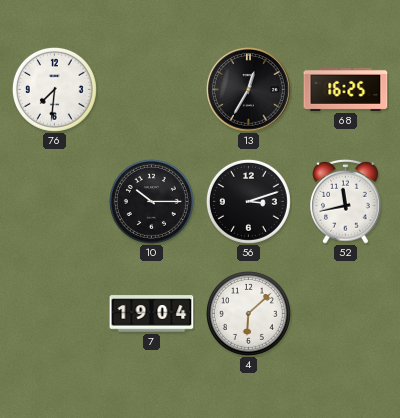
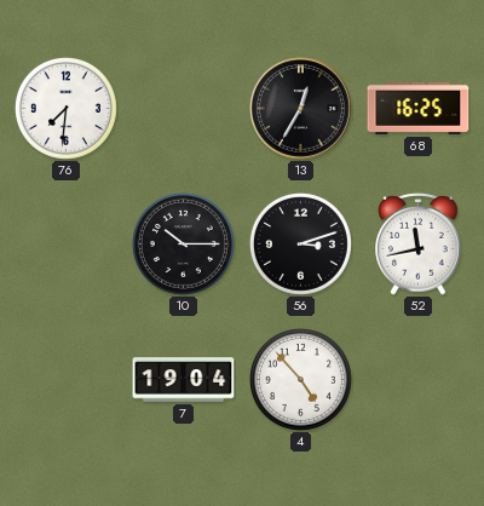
4: 6:08 -> 4:53
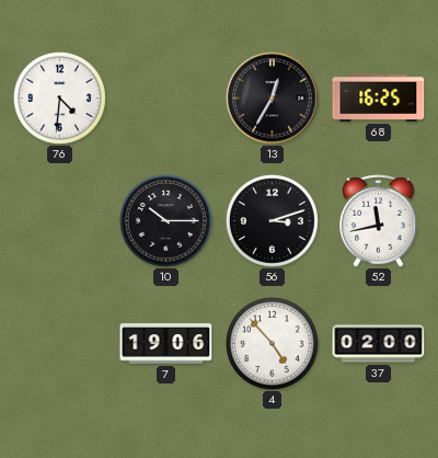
76: 7:31 -> 4:31
7: 19:04 -> 19:06
37: none -> 02:00
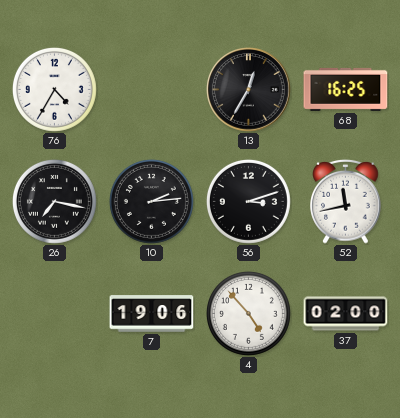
76: 4:31 -> 4:35
26: none -> 7:17
10: 10:15 -> 2:14
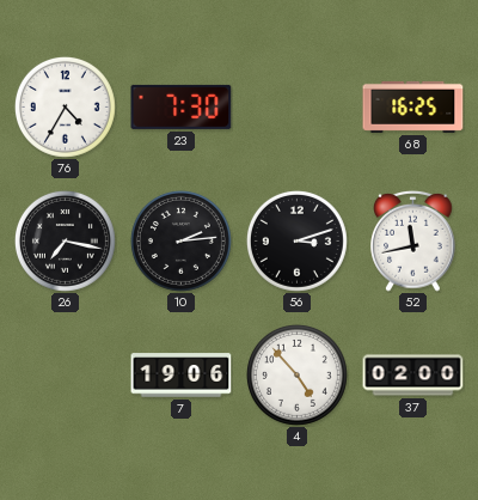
23: none -> 7:30
13: 12:35 -> none
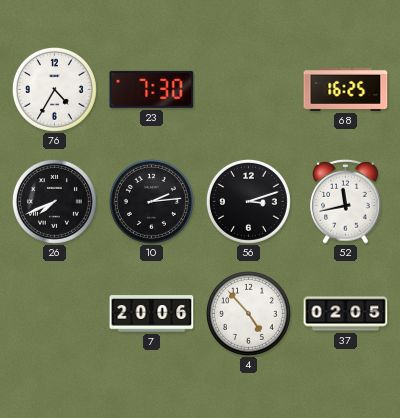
26: 7:17 -> 7:41
7: 19:06 -> 20:06
37: 02:00 -> 02:05
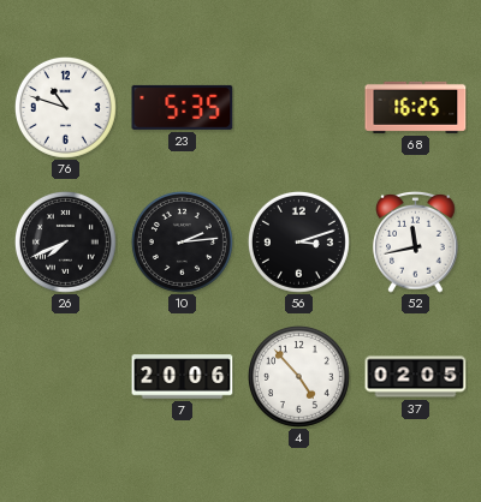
76: 4:35 -> 10:48
23: 7:30 -> 5:35
